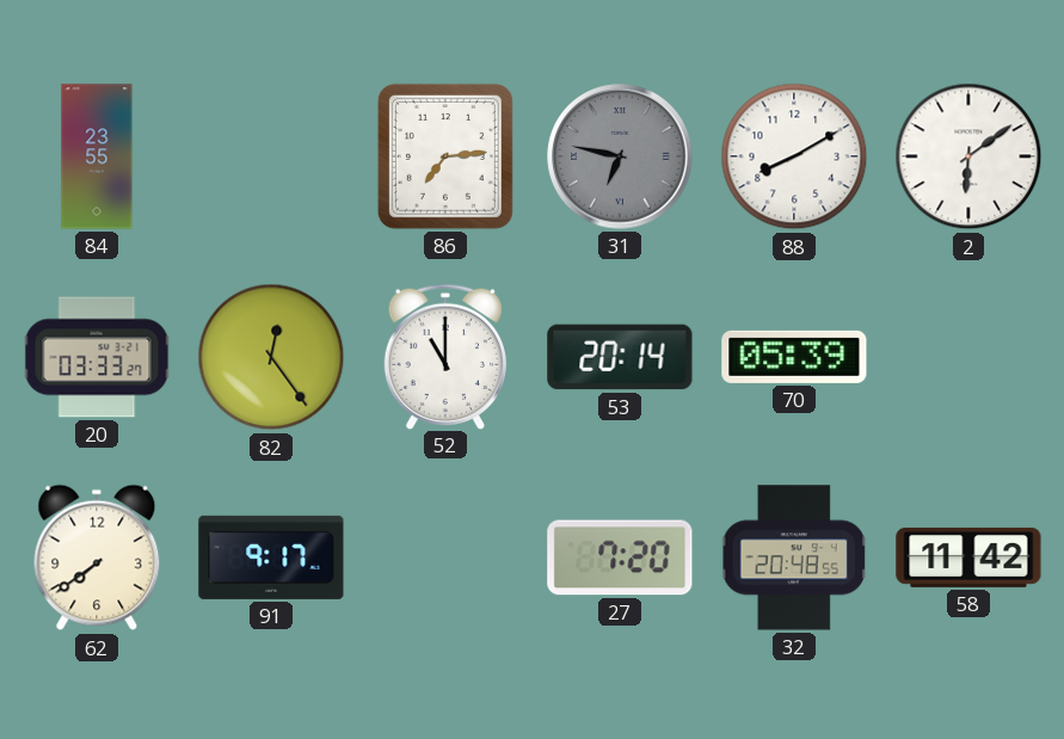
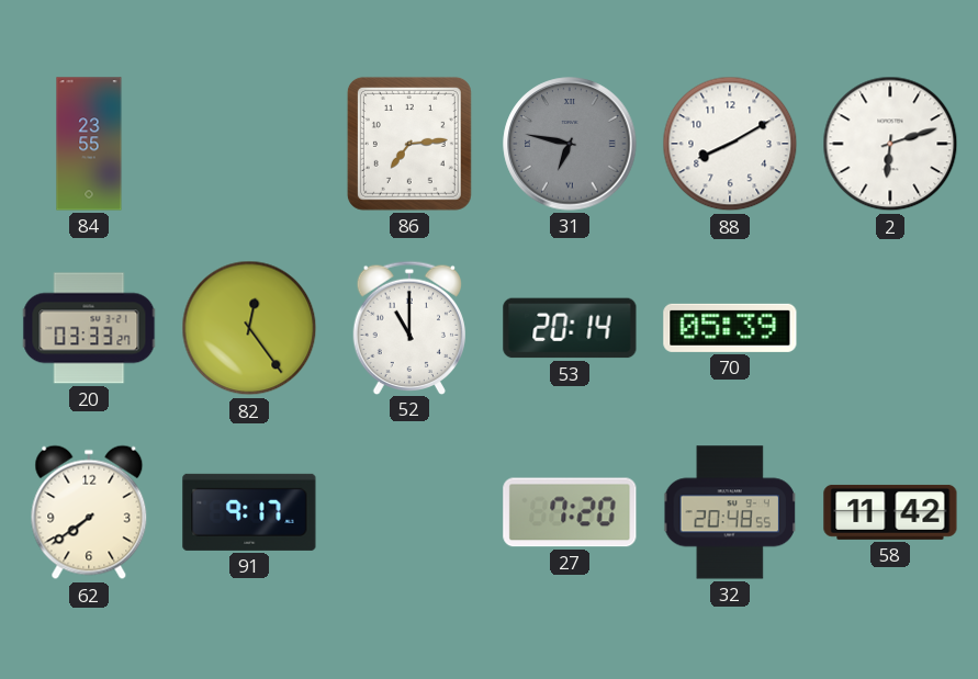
2: 6:09 -> 6:12
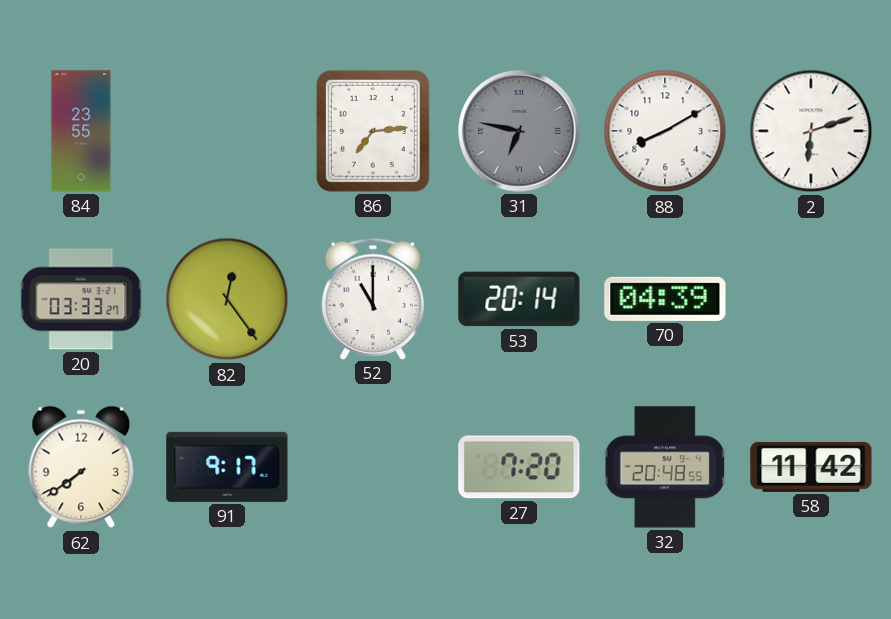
70: 05:39 -> 04:39
